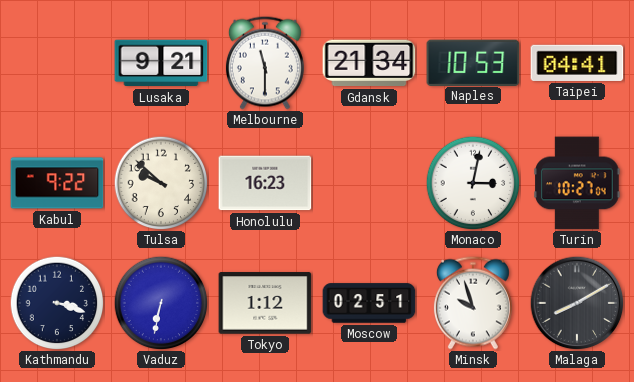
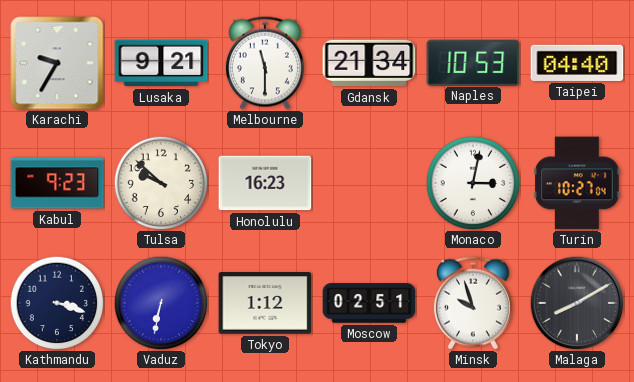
Karachi: none -> 9:35
Taipei: 04:41 -> 04:40
Kabul: 9:22 -> 9:23
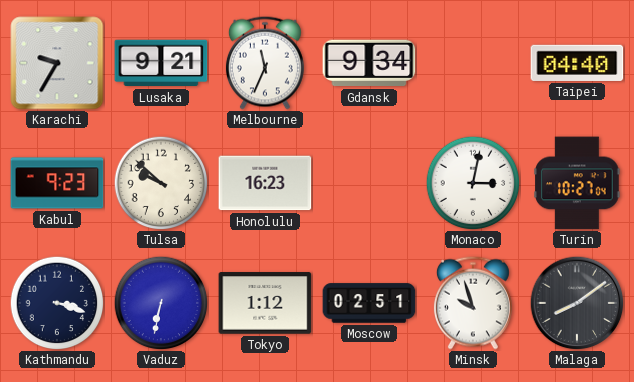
Melbourne: 11:30 -> 11:34
Gdansk: 21:34 -> 9:34
Naples: 10:53 -> none
Malaga: 8:10 -> 8:09
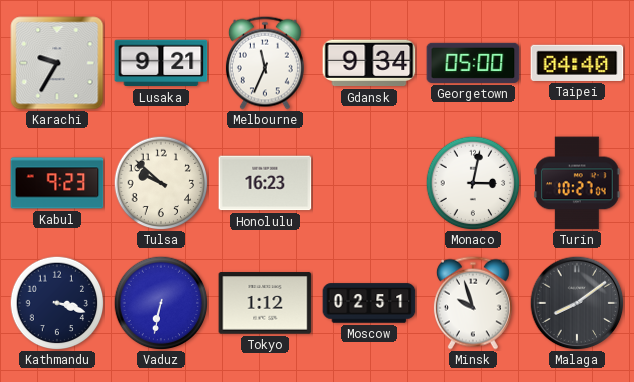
Georgetown: none -> 05:00
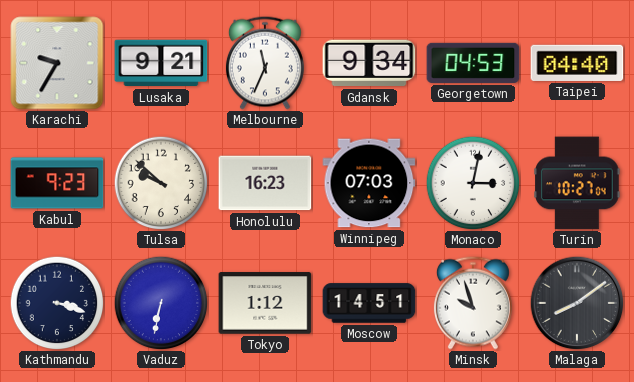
Georgetown: 05:00 -> 04:53
Winnipeg: none -> 07:03
Moscow: 02:51 -> 14:51
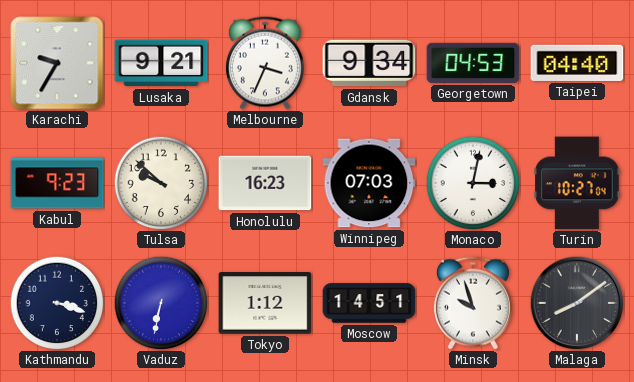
Melbourne: 11:34 -> 3:34
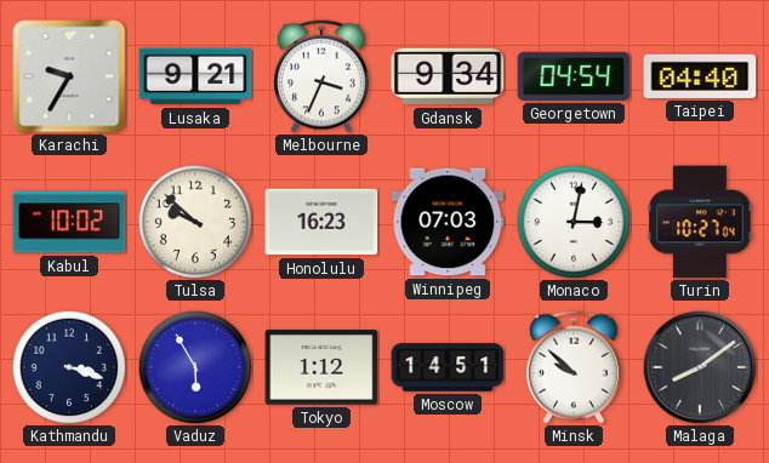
Georgetown: 04:53 -> 04:54
Kabul: 9:23 -> 10:02
Vaduz: 6:32 -> 5:55
Minsk: 9:57 -> 9:52
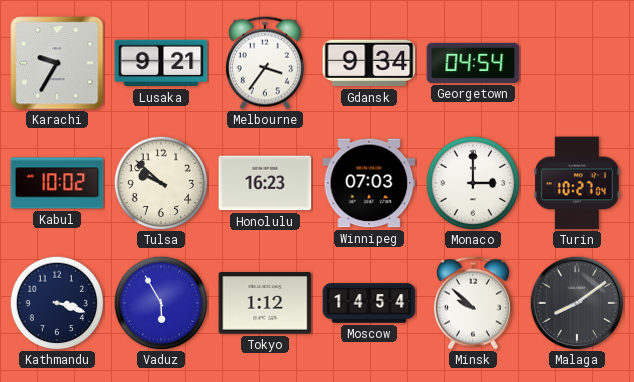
Melbourne: 3:34 -> 3:36
Taipei: 04:40 -> none
Monaco: 3:02 -> 3:00
Moscow: 14:51 -> 14:54
